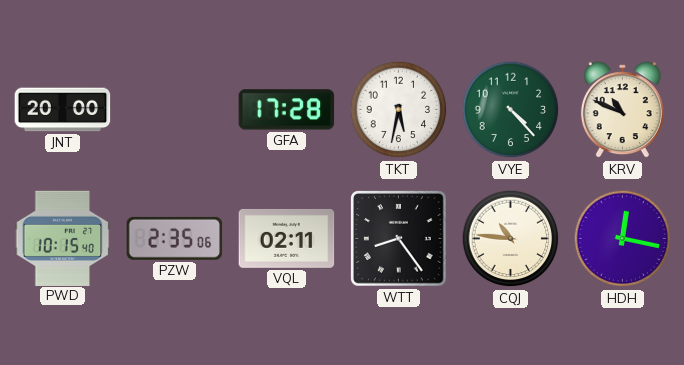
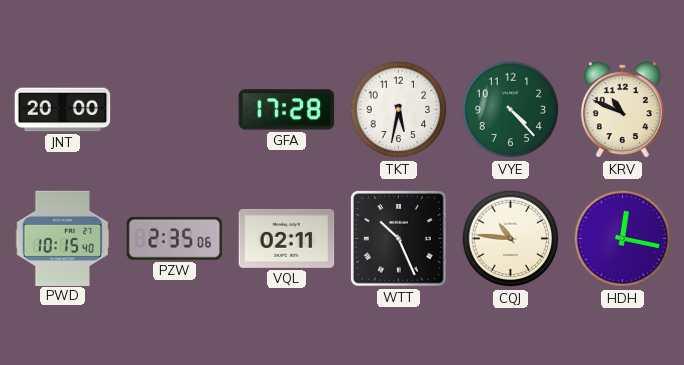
WTT: 8:24 -> 10:26
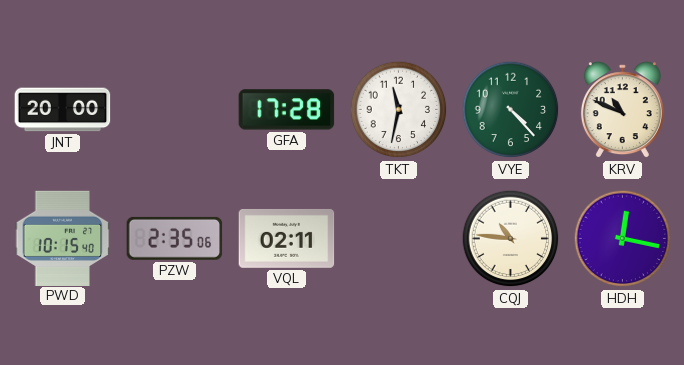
TKT: 5:32 -> 11:32
WTT: 10:26 -> none
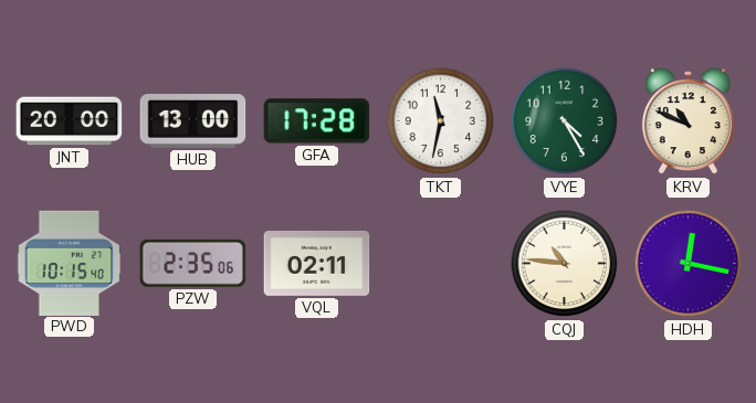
HUB: none -> 13:00
VYE: 4:23 -> 4:25
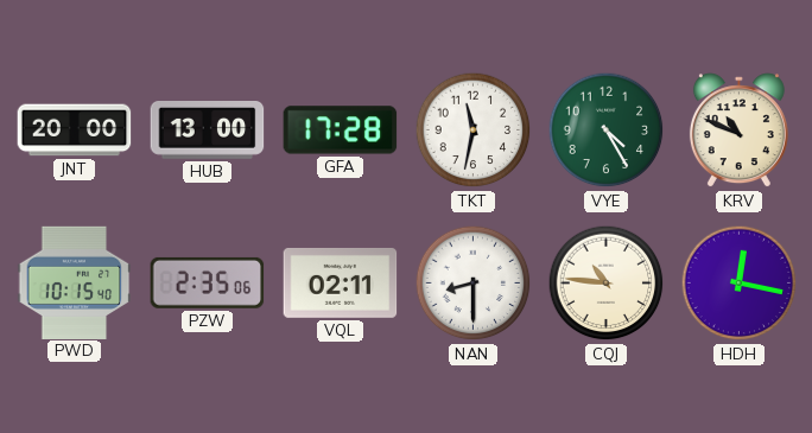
NAN: none -> 8:30
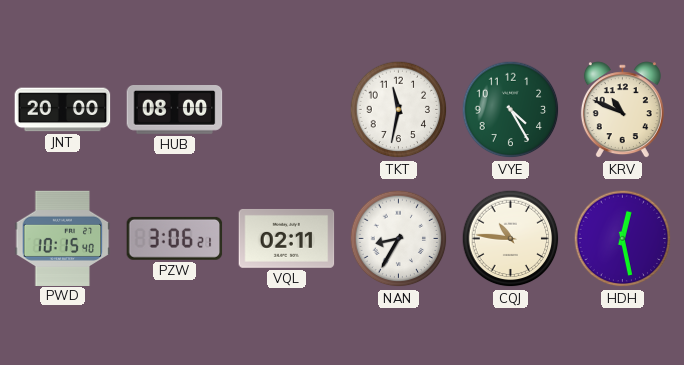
HUB: 13:00 -> 08:00
GFA: 17:28 -> none
PZW: 2:35 -> 3:06
NAN: 8:30 -> 8:35
HDH: 12:17 -> 12:28
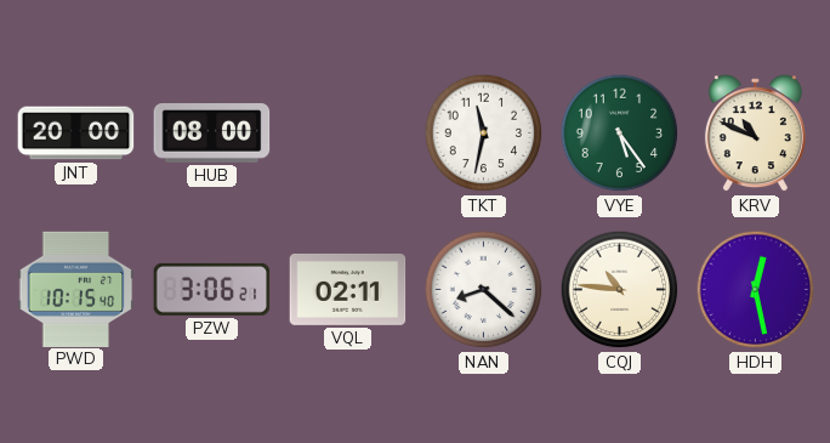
VYE: 4:25 -> 5:24
NAN: 8:35 -> 8:22
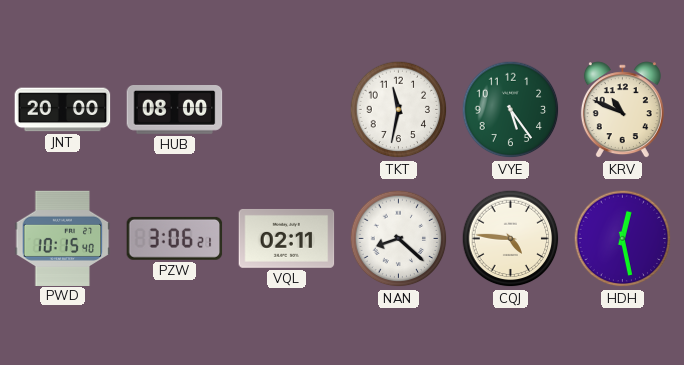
CQJ: 10:46 -> 4:46
